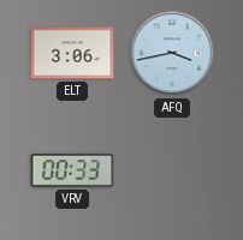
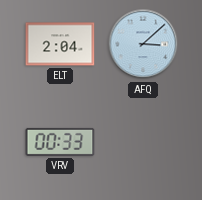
ELT: 3:06 -> 2:04
AFQ: 3:43 -> 3:08
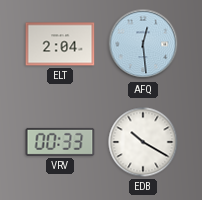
AFQ: 3:08 -> 12:29
EDB: none -> 10:20
